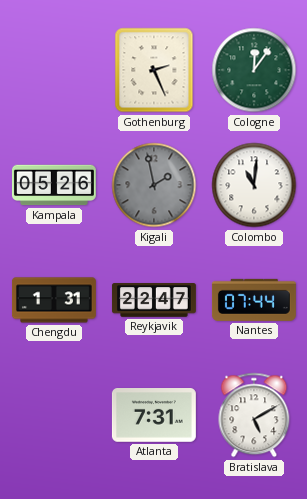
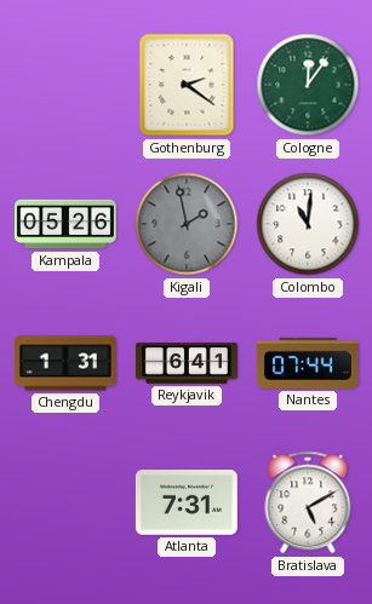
Gothenburg: 2:26 -> 2:21
Reykjavik: 22:47 -> 6:41
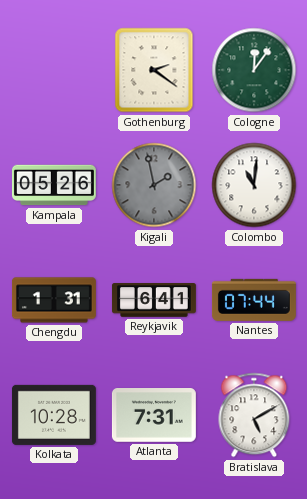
Kolkata: none -> 10:28
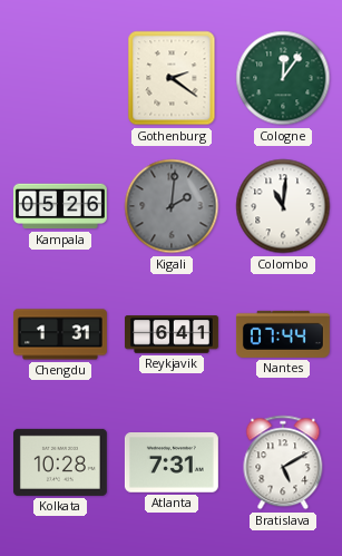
Kigali: 1:58 -> 2:01
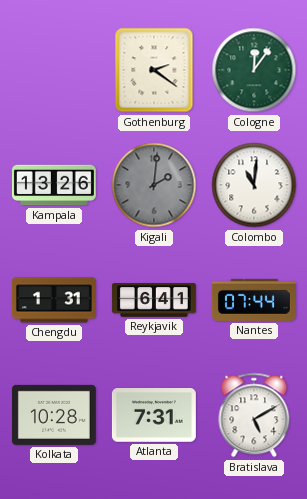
Kampala: 05:26 -> 13:26
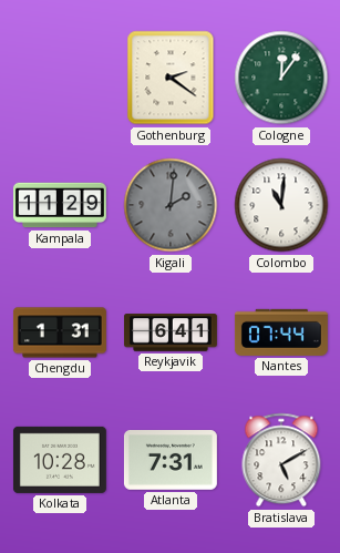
Kampala: 13:26 -> 11:29
